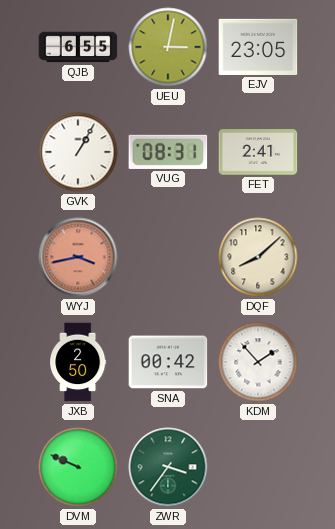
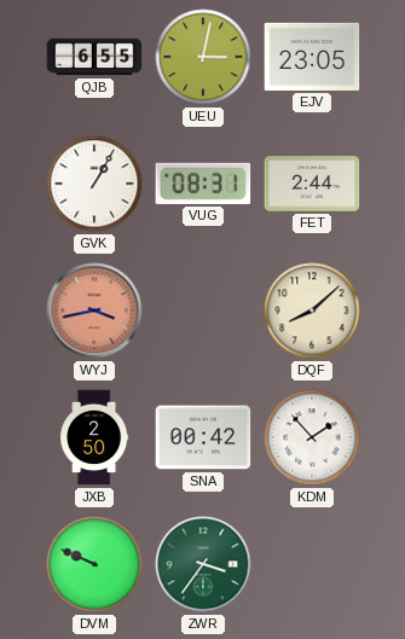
FET: 2:41 -> 2:44
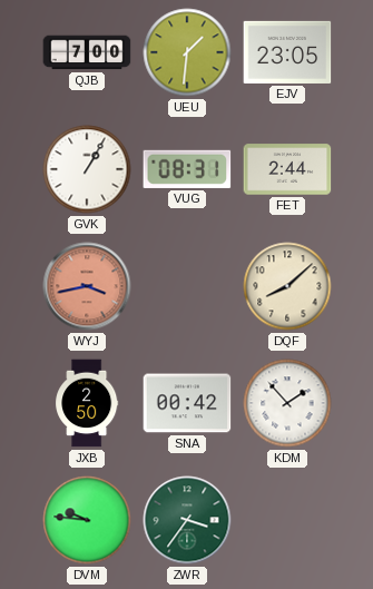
QJB: 6:55 -> 7:00
UEU: 3:02 -> 1:31
DVM: 9:49 -> 9:46
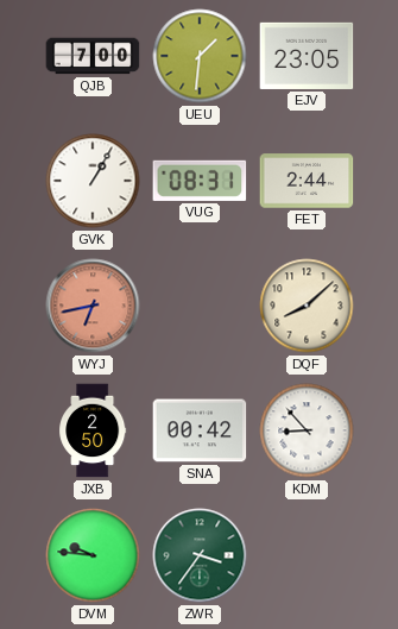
WYJ: 3:43 -> 6:43
KDM: 1:53 -> 8:53
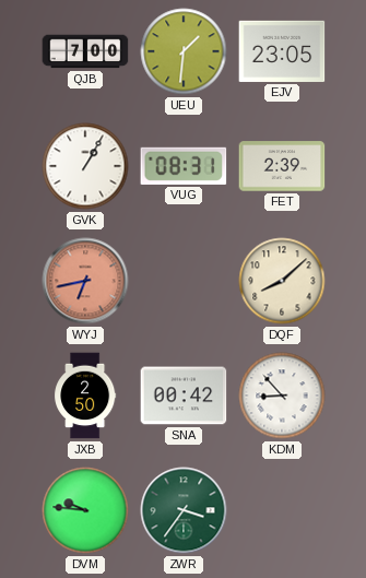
FET: 2:44 -> 2:39
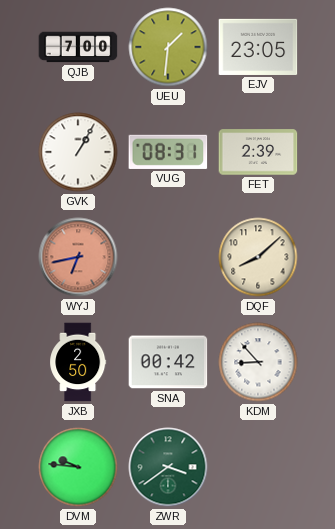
ZWR: 3:36 -> 3:39
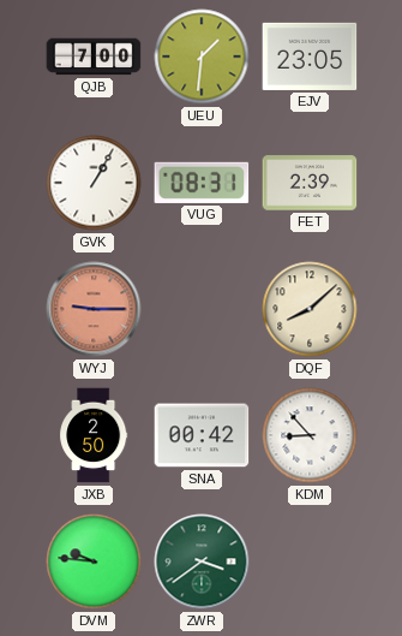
WYJ: 6:43 -> 9:15
